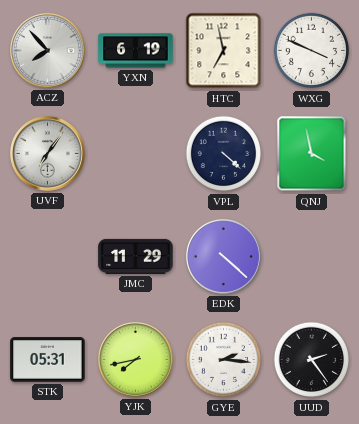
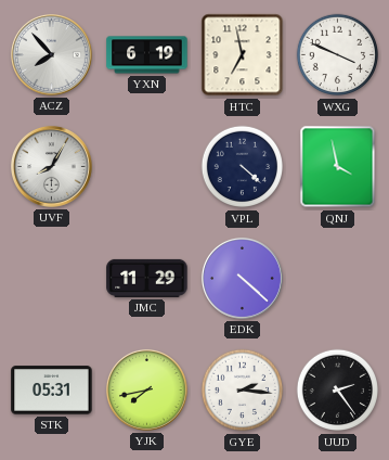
UVF: 7:06 -> 8:05
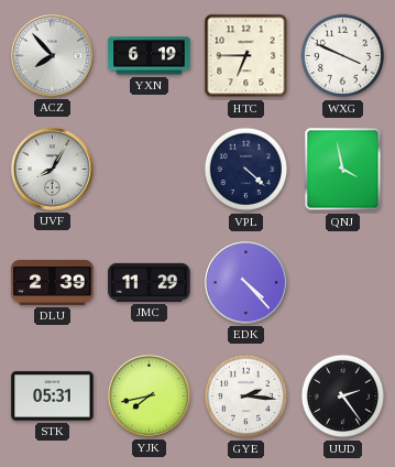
HTC: 6:58 -> 6:45
DLU: none -> 2:39
EDK: 4:22 -> 4:23
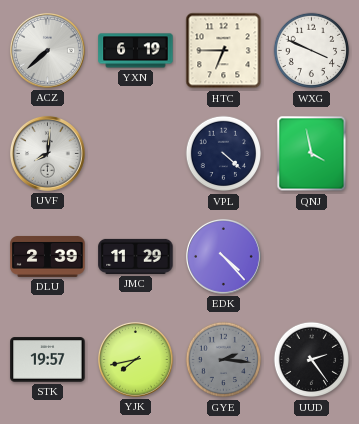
ACZ: 7:53 -> 7:38
UVF: 8:05 -> 8:01
STK: 05:31 -> 19:57
GYE dial: white -> grey
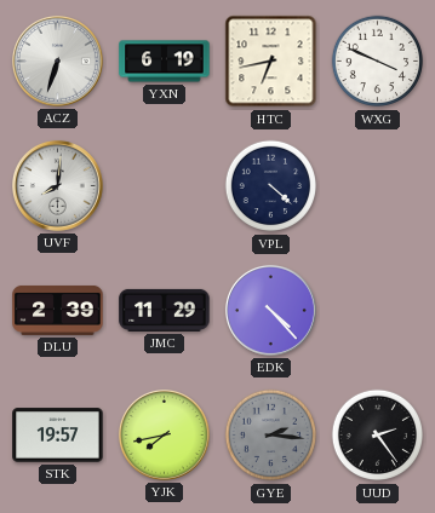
ACZ: 7:38 -> 6:33
HTC: 6:45 -> 6:43
QNJ: 3:58 -> none
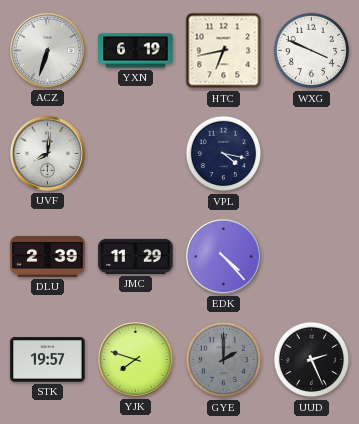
VPL: 4:22 -> 4:17
YJK: 7:43 -> 7:48
GYE: 2:16 -> 2:00
UUD: 2:24 -> 2:26
